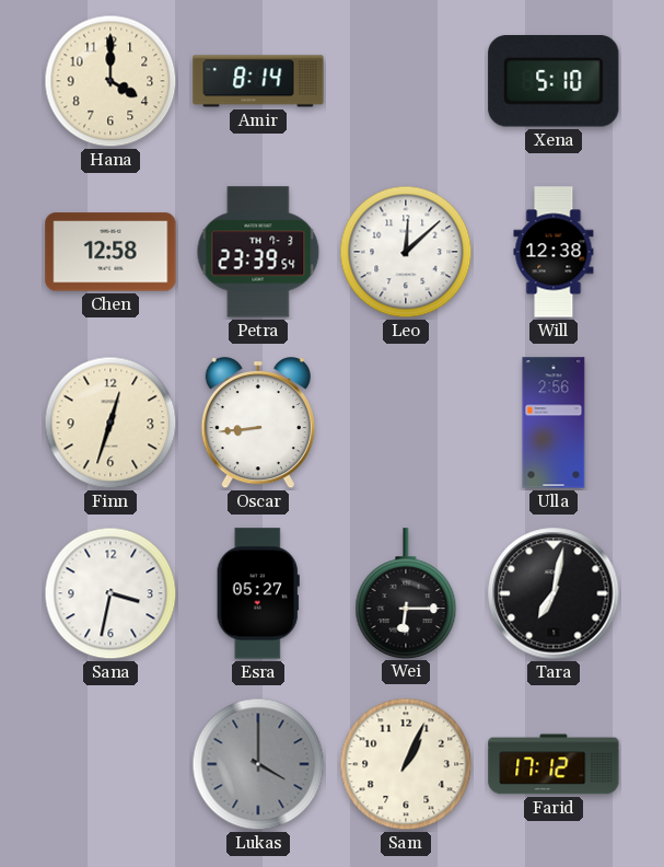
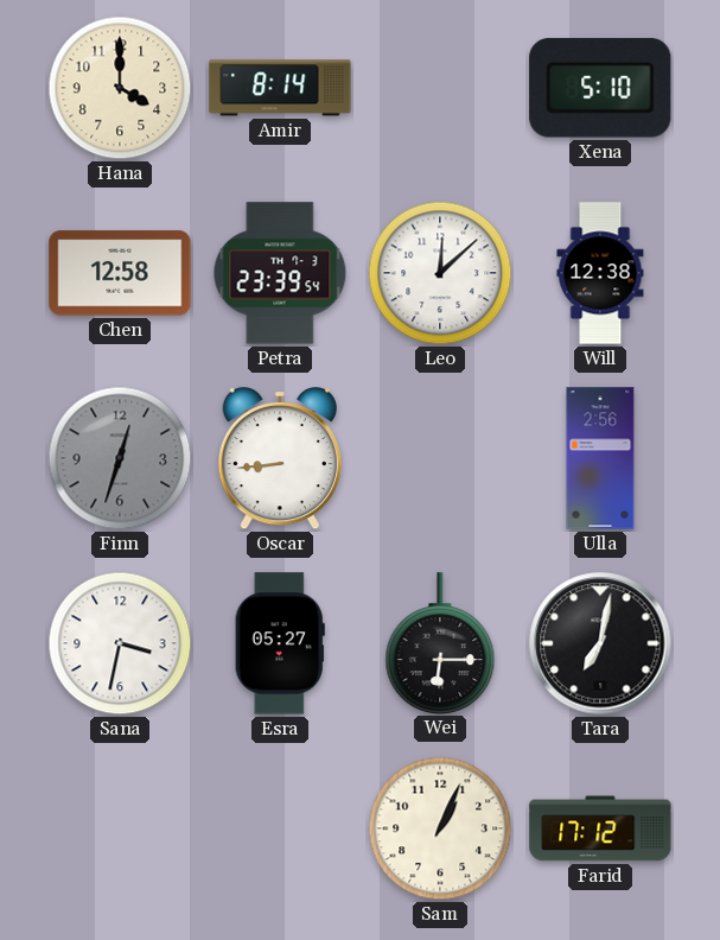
Finn dial: cream -> grey
Lukas: 4:00 -> none
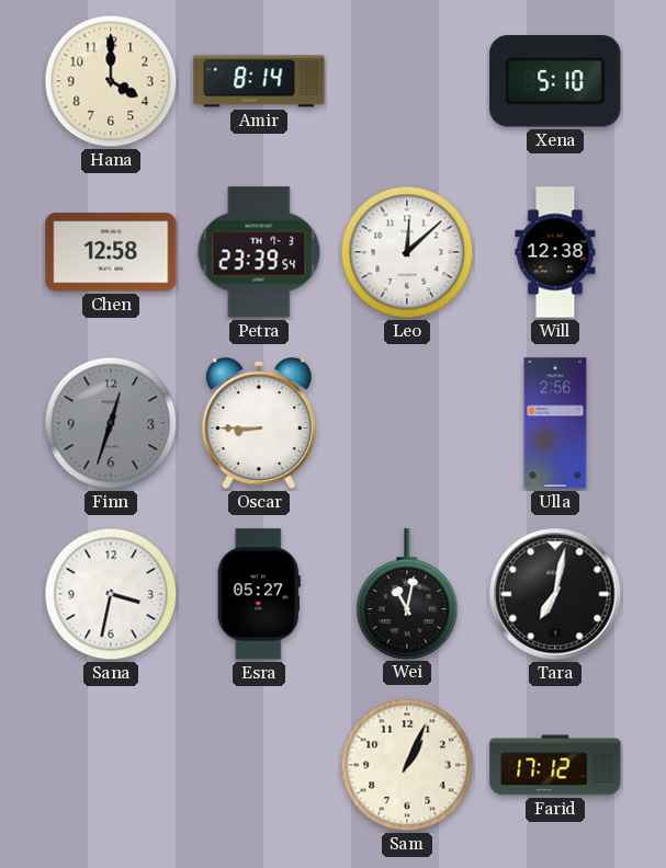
Oscar: 8:44 -> 8:45
Wei: 6:15 -> 11:02
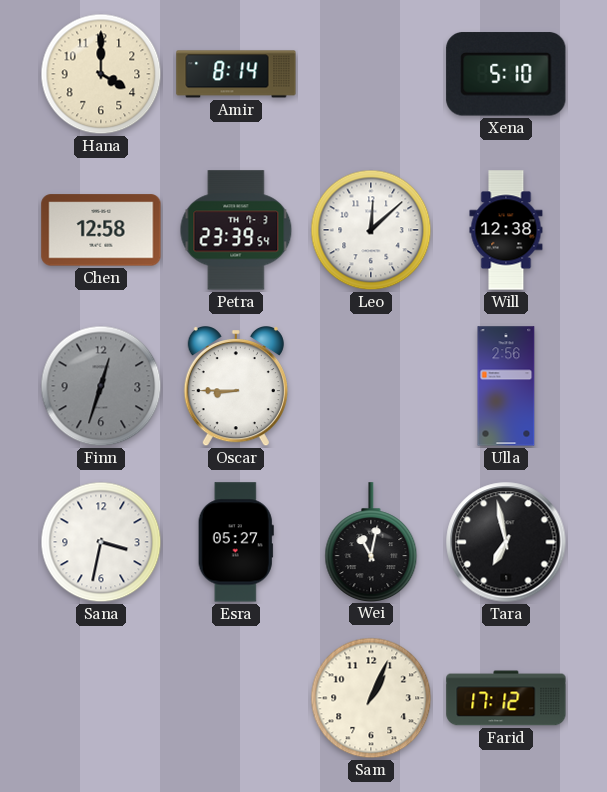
Tara: 7:02 -> 6:58
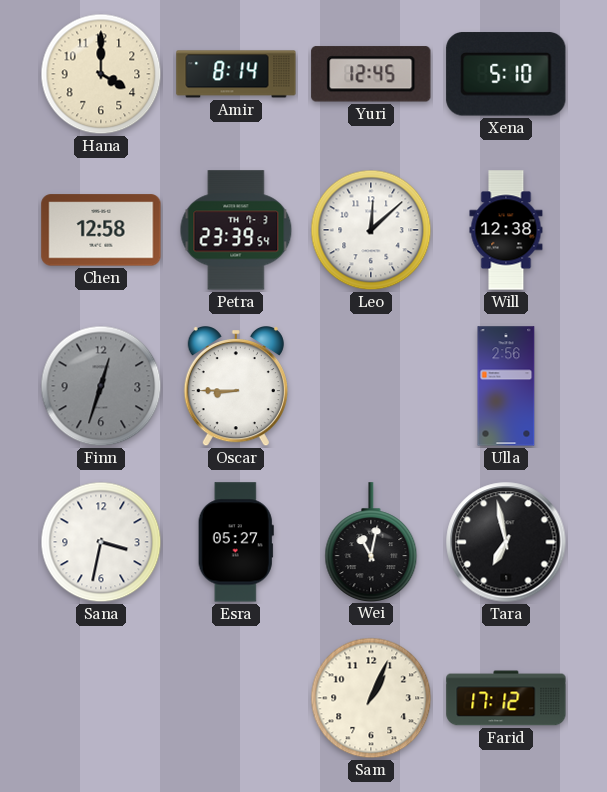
Yuri: none -> 12:45
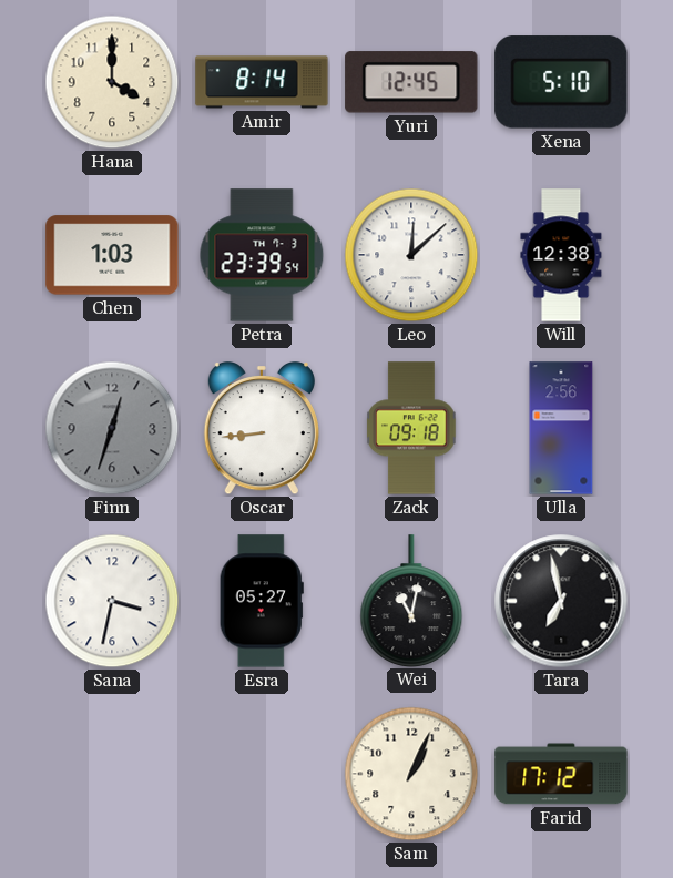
Chen: 12:58 -> 1:03
Oscar: 8:45 -> 8:44
Zack: none -> 09:18
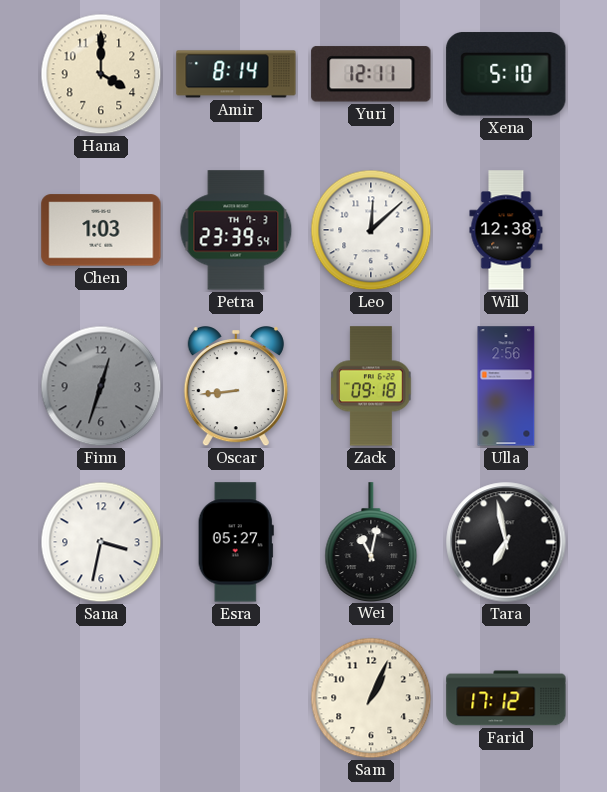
Yuri: 12:45 -> 12:11
